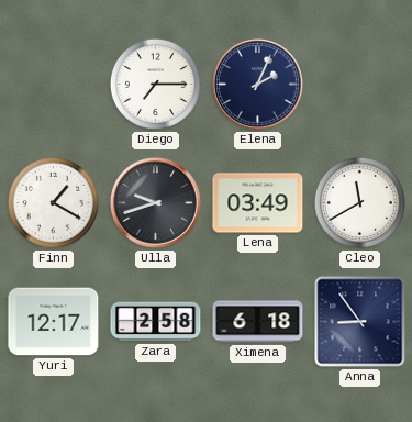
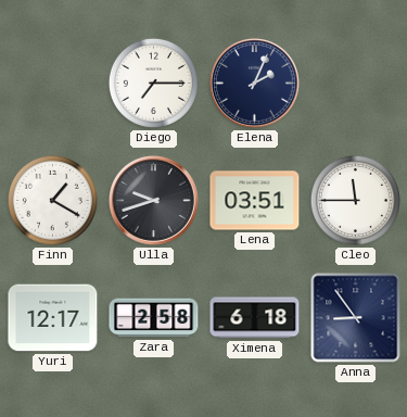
Lena: 03:49 -> 03:51
Cleo: 11:40 -> 11:45
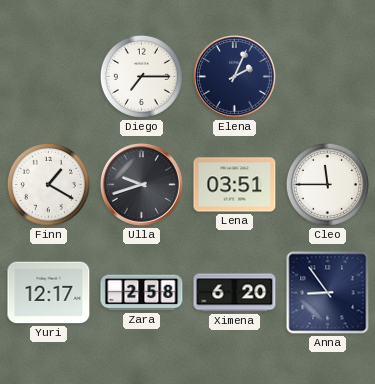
Ximena: 6:18 -> 6:20
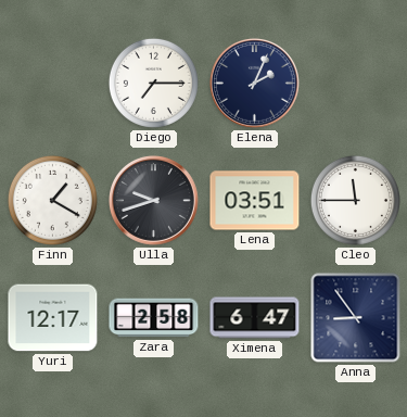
Ximena: 6:20 -> 6:47
